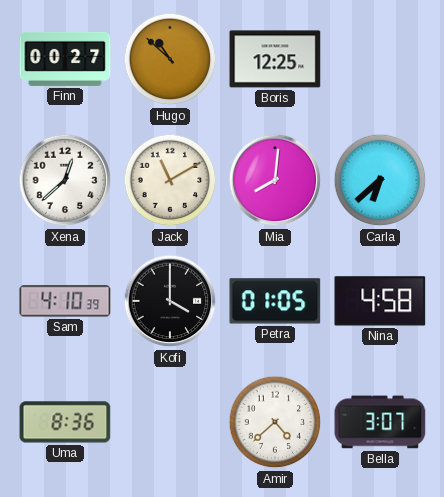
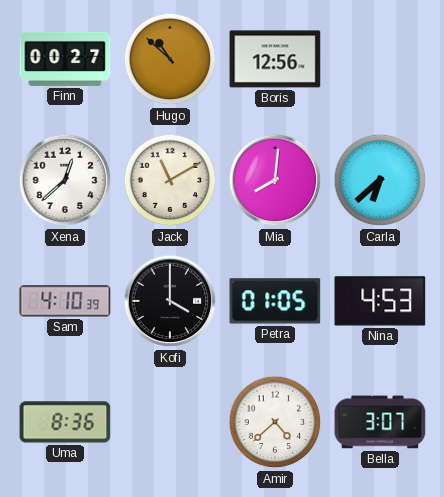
Boris: 12:25 -> 12:56
Nina: 4:58 -> 4:53
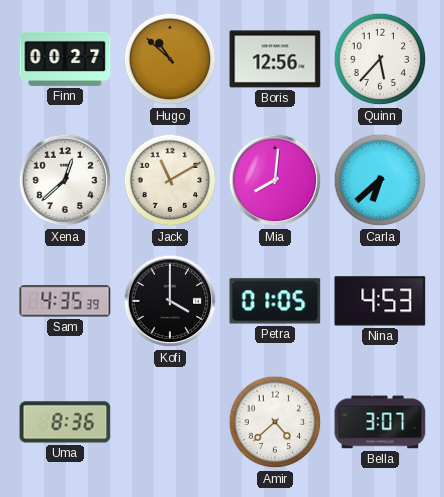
Quinn: none -> 5:37
Sam: 4:10 -> 4:35
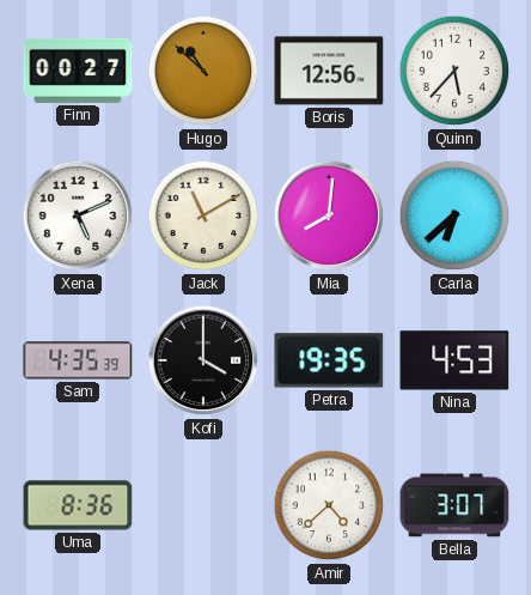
Xena: 12:38 -> 5:11
Petra: 01:05 -> 19:35
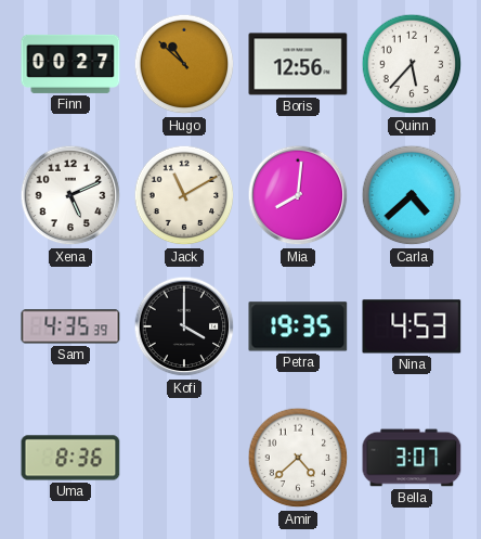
Carla: 6:38 -> 4:38
